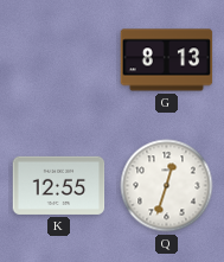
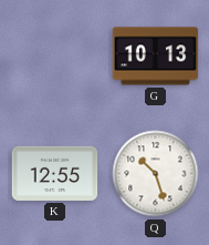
G: 8:13 -> 10:13
Q: 12:33 -> 10:27
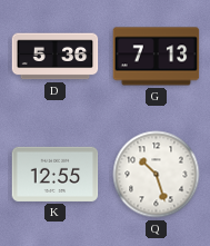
D: none -> 5:36
G: 10:13 -> 7:13
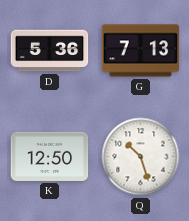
K: 12:55 -> 12:50
